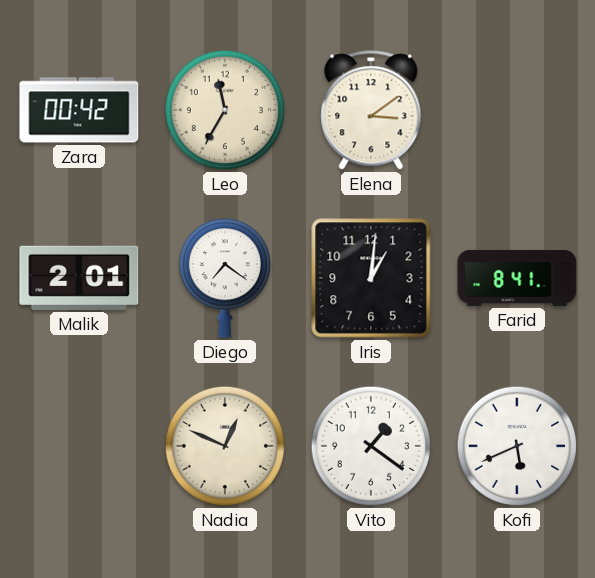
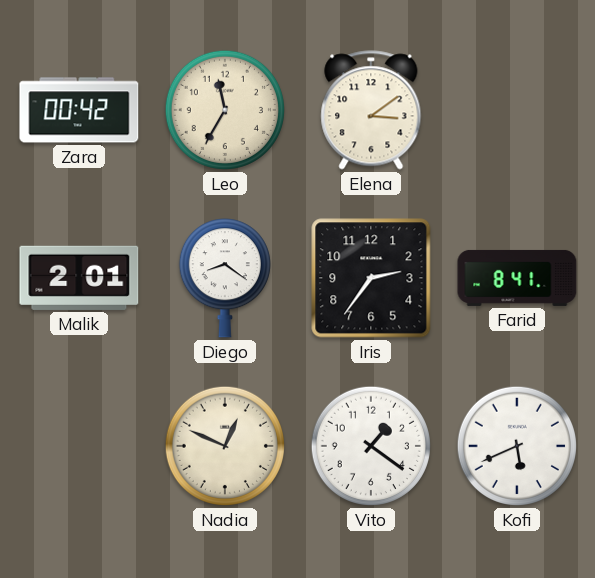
Diego: 7:21 -> 8:21
Iris: 1:01 -> 2:36
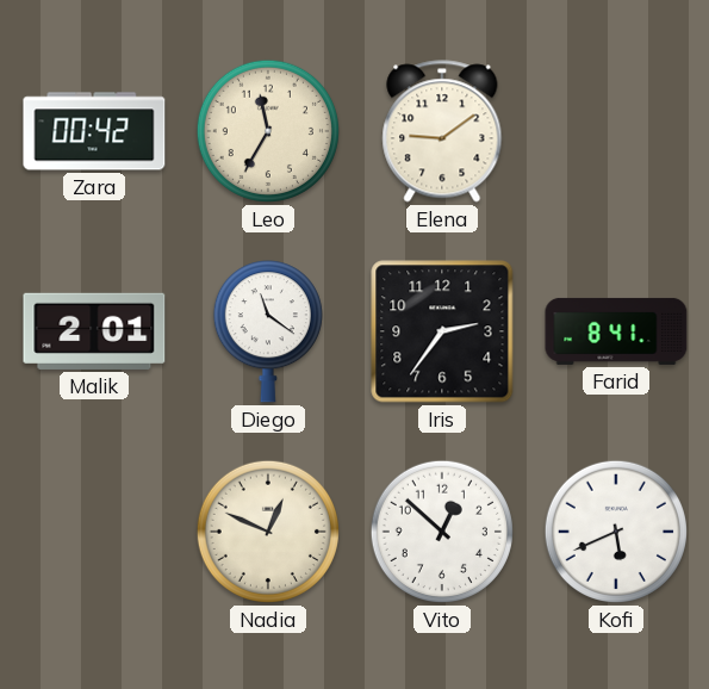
Elena: 3:09 -> 9:09
Diego: 8:21 -> 11:21
Vito: 1:21 -> 12:52
